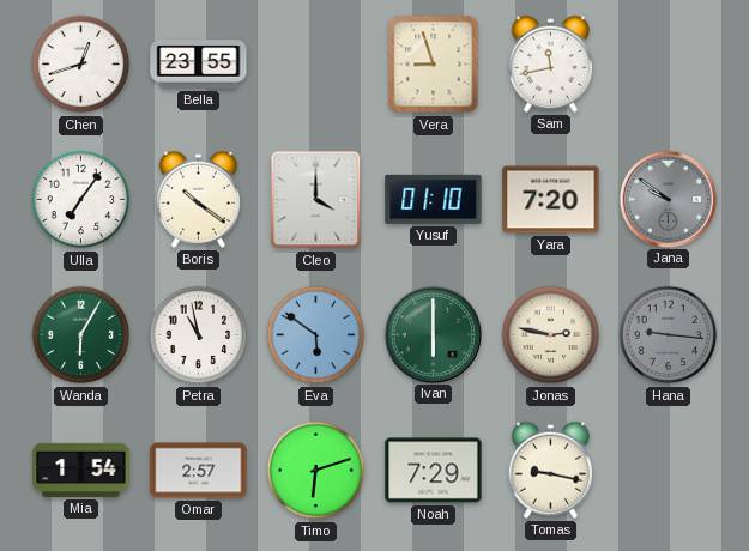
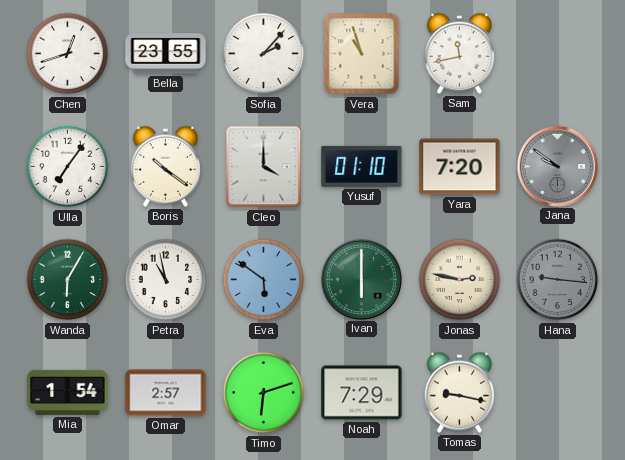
Sofia: none -> 2:07
Vera: 8:57 -> 10:57
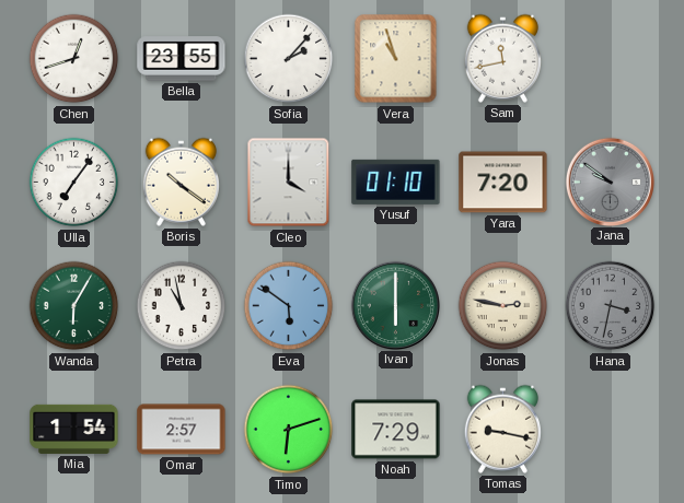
Hana: 9:16 -> 3:32
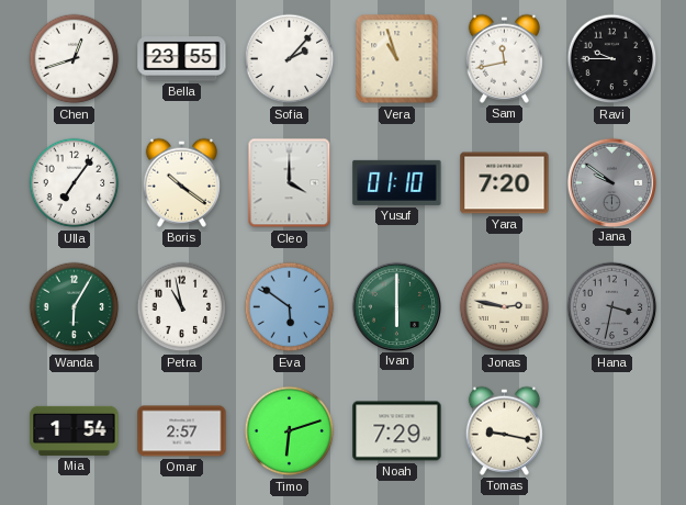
Ravi: none -> 9:45
